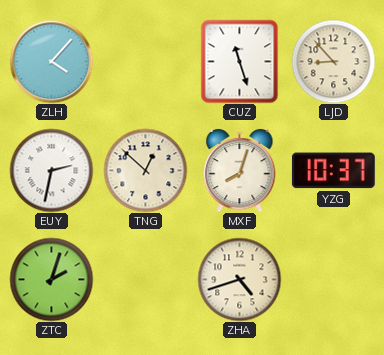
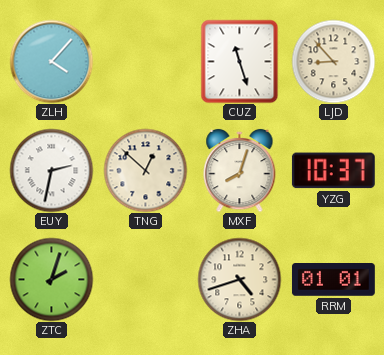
RRM: none -> 01:01
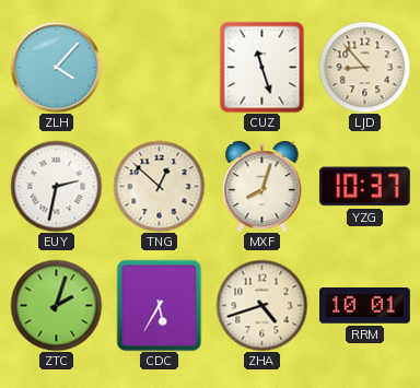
CDC: none -> 5:35
RRM: 01:01 -> 10:01
